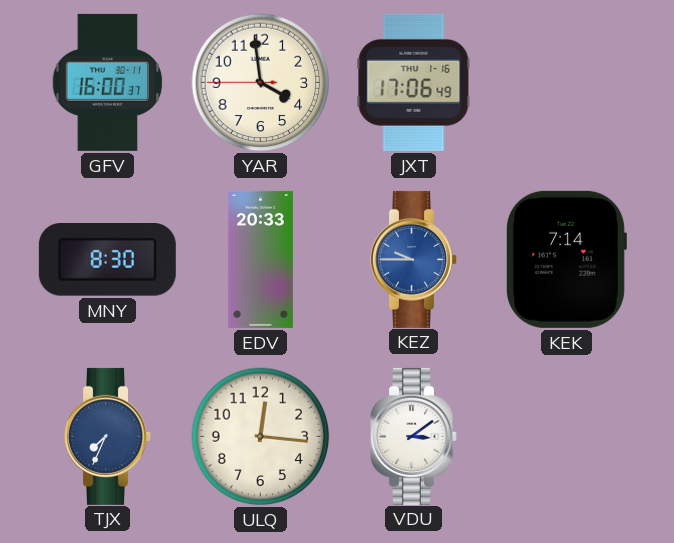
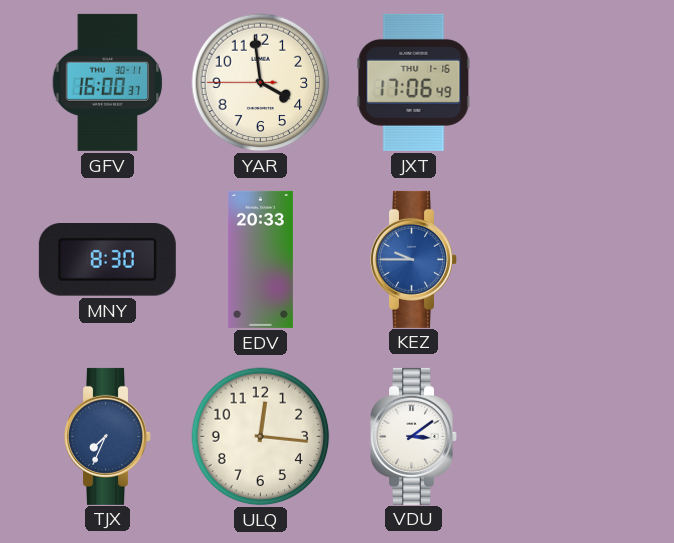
KEK: 7:14 -> none
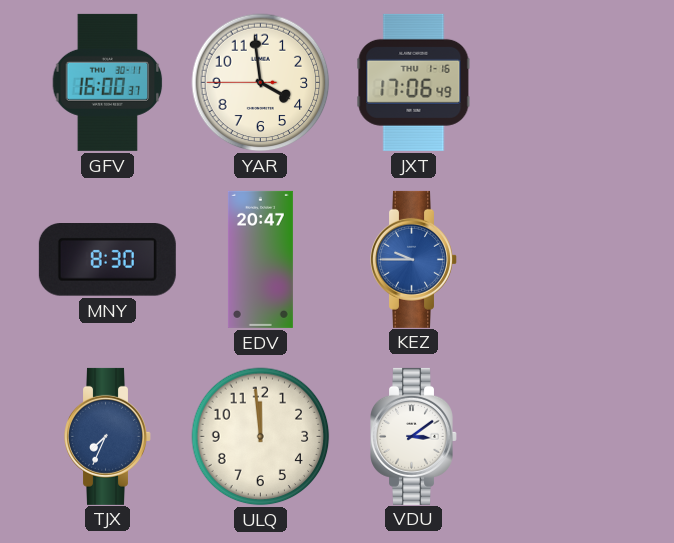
EDV: 20:33 -> 20:47
ULQ: 12:16 -> 11:59
